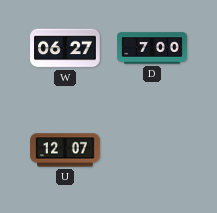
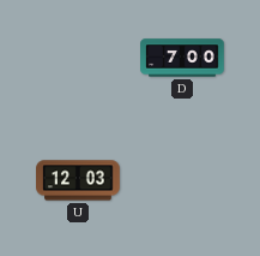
W: 06:27 -> none
U: 12:07 -> 12:03
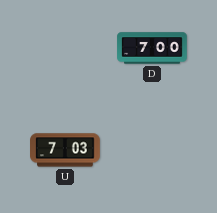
U: 12:03 -> 7:03
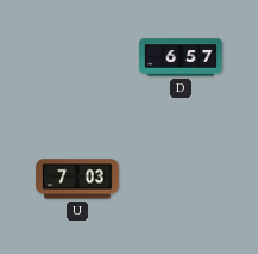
D: 7:00 -> 6:57
